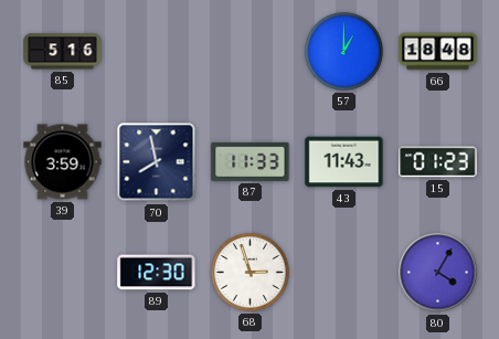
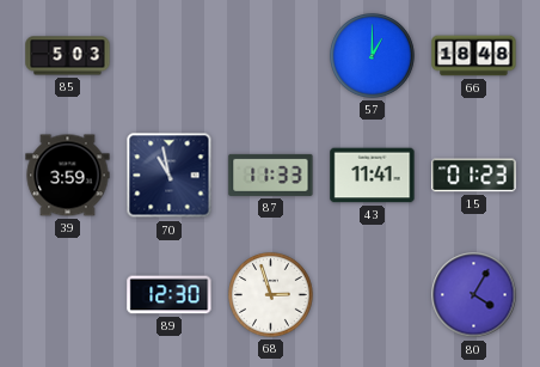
85: 5:16 -> 5:03
70: 7:58 -> 10:58
43: 11:43 -> 11:41
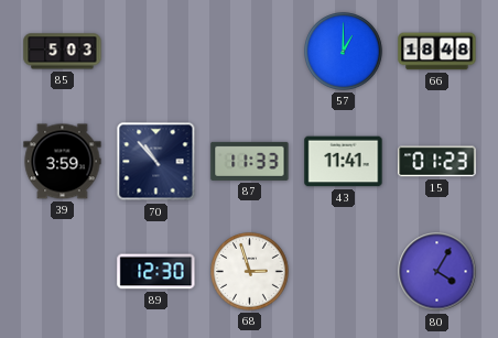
70: 10:58 -> 10:53
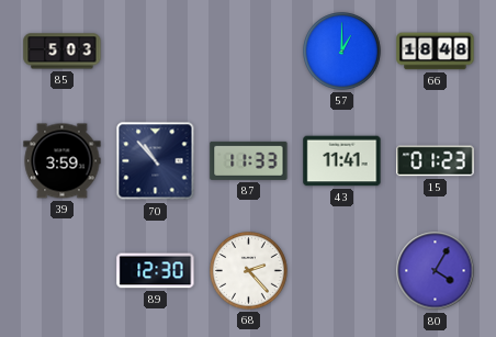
68: 2:57 -> 2:23
